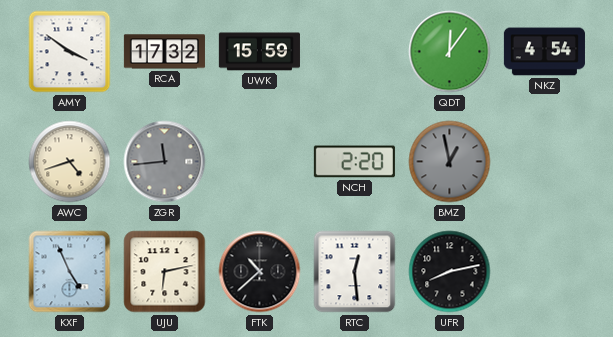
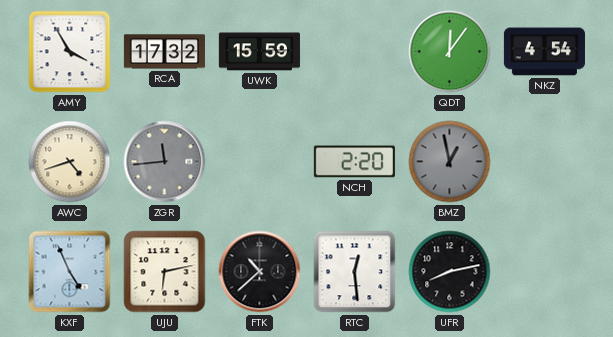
AMY: 3:51 -> 3:55
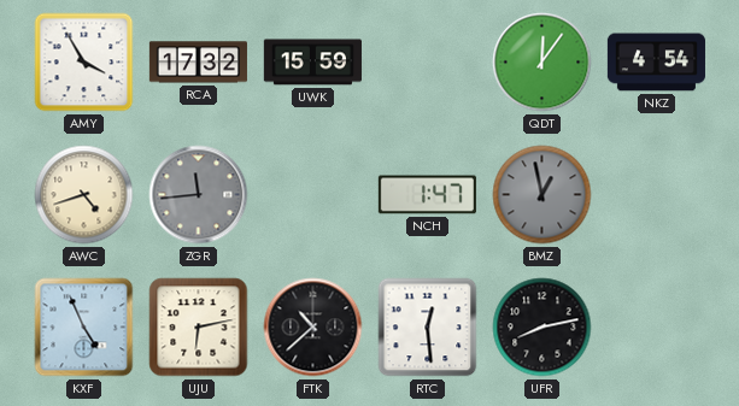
NCH: 2:20 -> 1:47
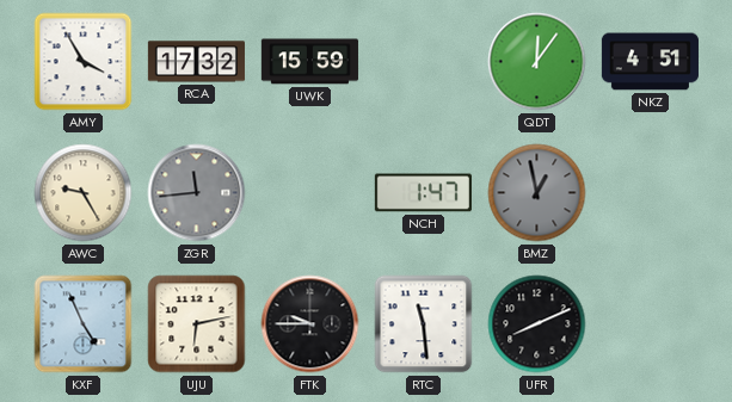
NKZ: 4:54 -> 4:51
AWC: 4:42 -> 9:25
FTK: 10:38 -> 9:45
RTC: 12:29 -> 11:29
UFR: 8:13 -> 8:11
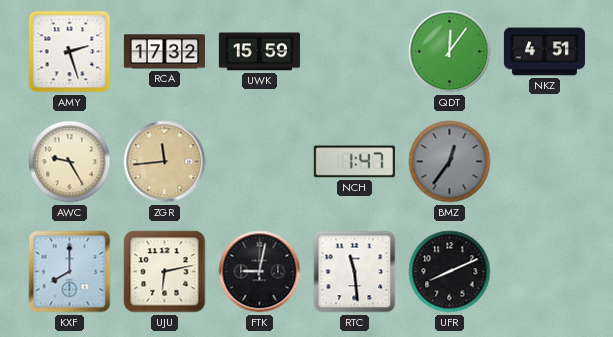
AMY: 3:55 -> 2:27
ZGR dial: grey -> champagne
BMZ: 12:58 -> 12:36
KXF: 4:56 -> 8:00
FTK: 9:45 -> 9:02
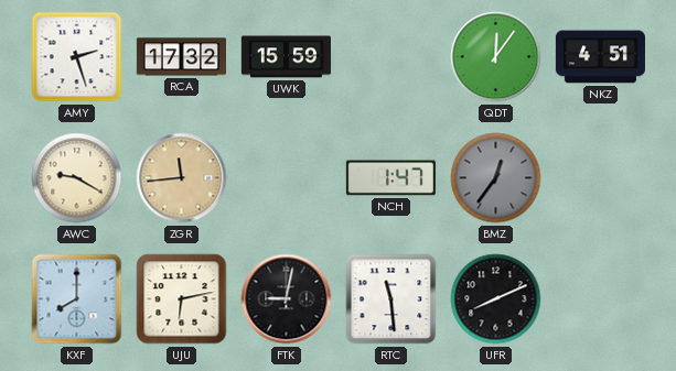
AWC: 9:25 -> 9:20
